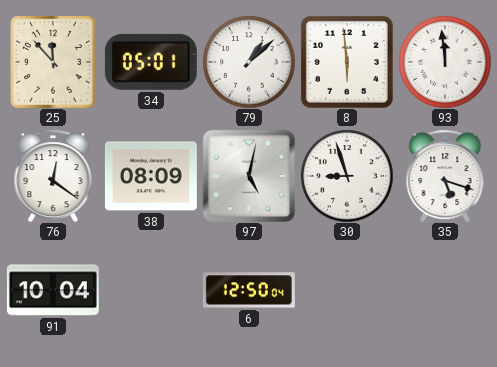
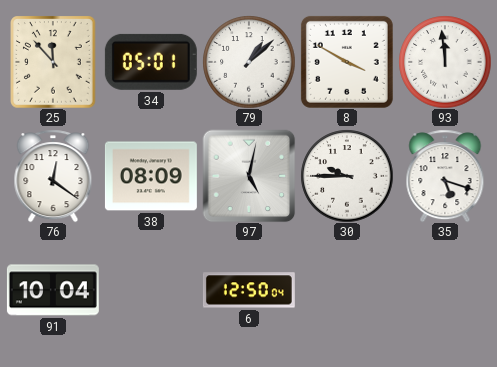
8: 5:59 -> 3:50
30: 8:57 -> 9:45
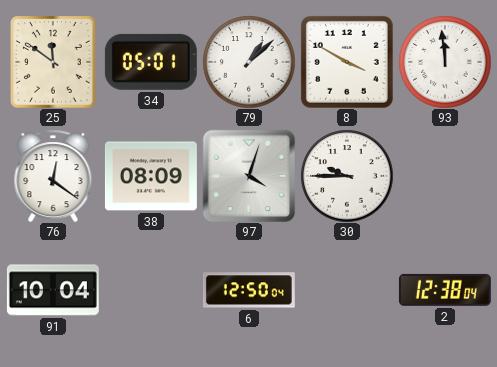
25: 11:53 -> 11:51
97: 5:02 -> 4:03
35: 5:18 -> none
2: none -> 12:38
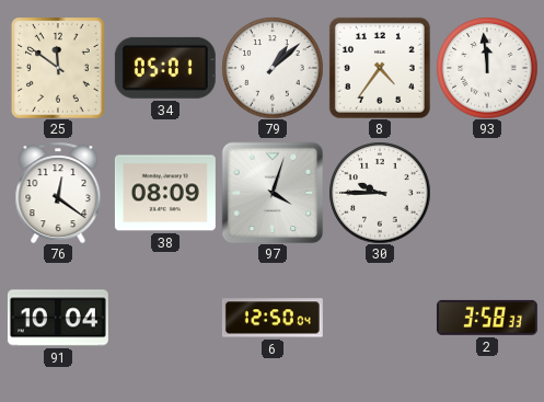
8: 3:50 -> 4:36
2: 12:38 -> 3:58
